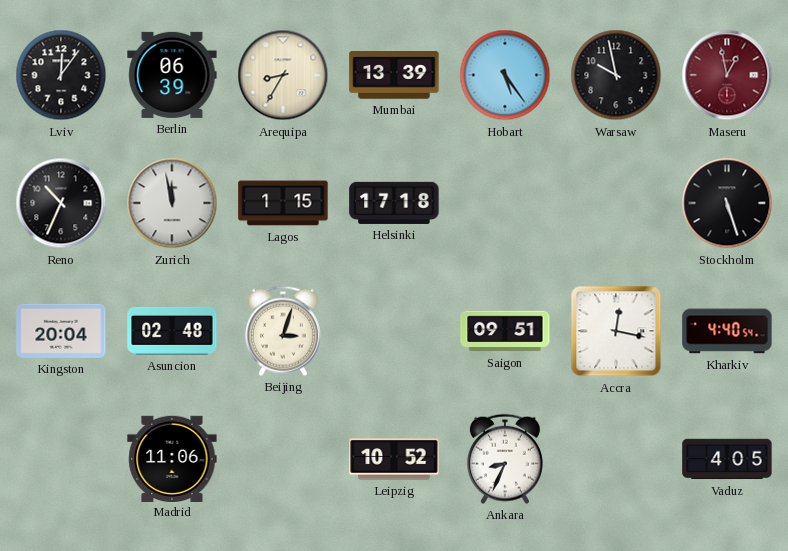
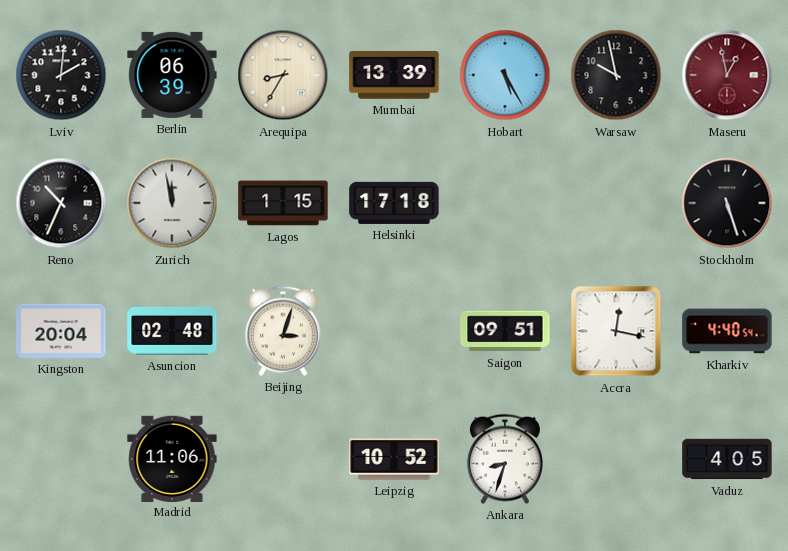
Lviv: 12:06 -> 2:01
Hobart: 5:24 -> 5:25
Ankara: 8:34 -> 8:33
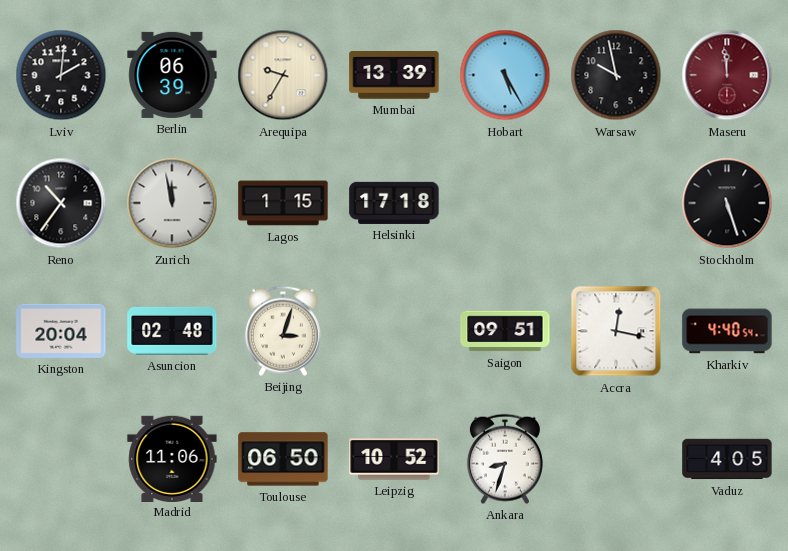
Arequipa: 8:35 -> 9:35
Maseru: 12:58 -> 11:59
Reno: 10:34 -> 10:36
Toulouse: none -> 06:50
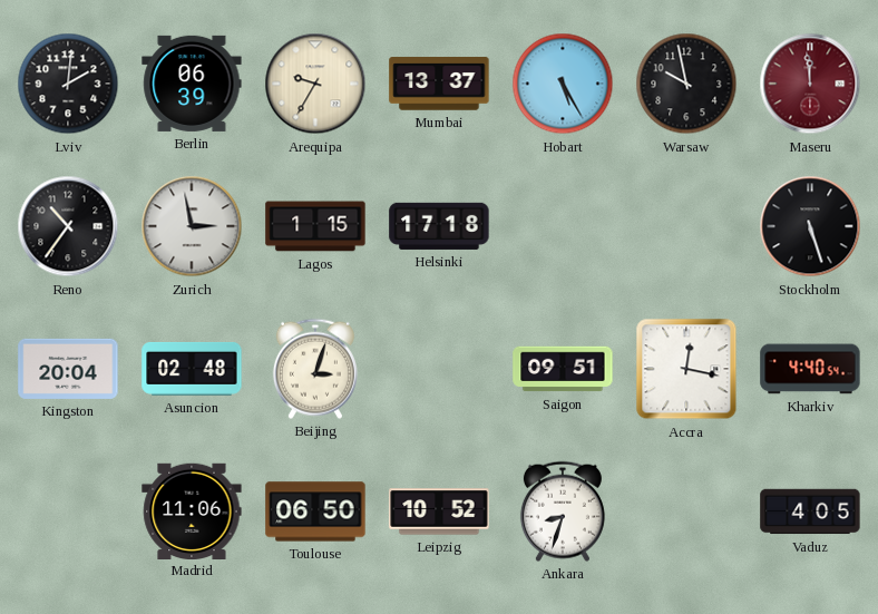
Mumbai: 13:39 -> 13:37
Zurich: 11:58 -> 2:58
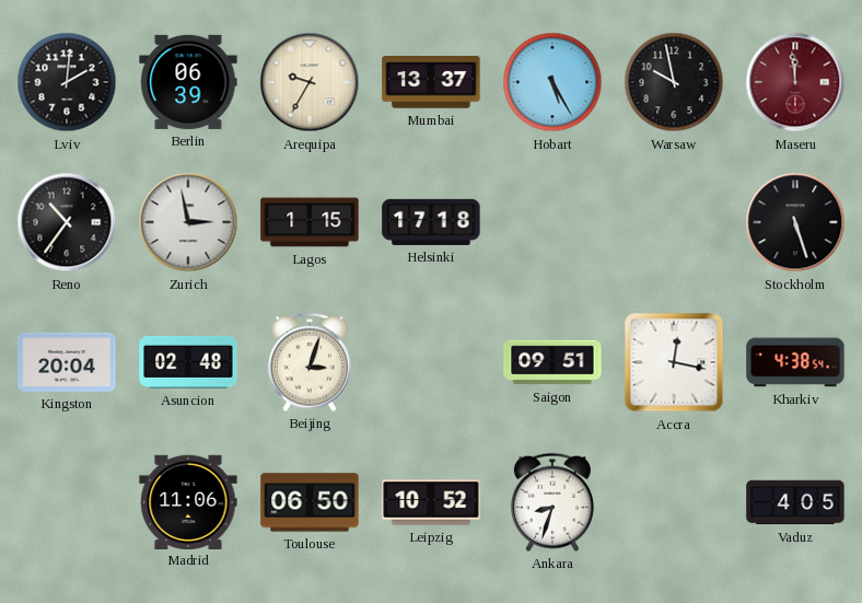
Kharkiv: 4:40 -> 4:38
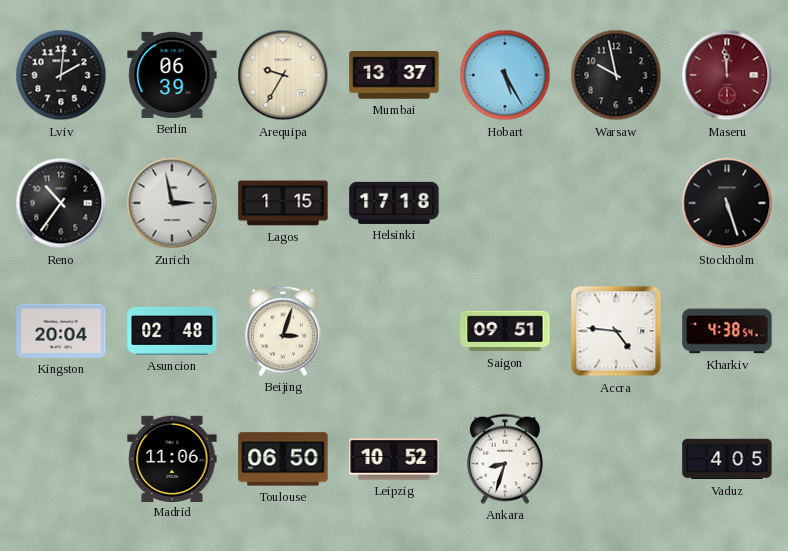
Accra: 12:17 -> 4:46
